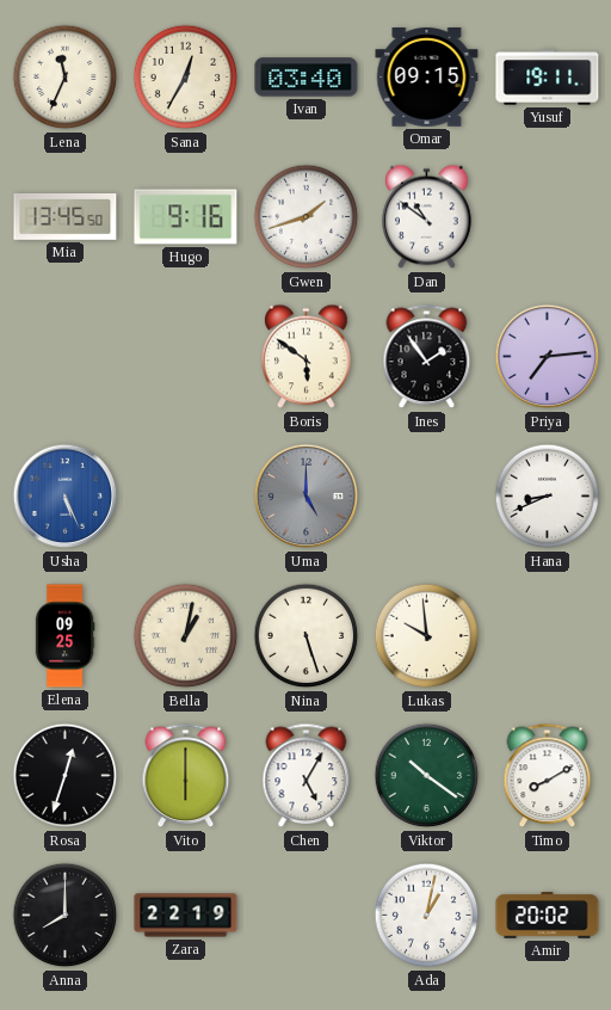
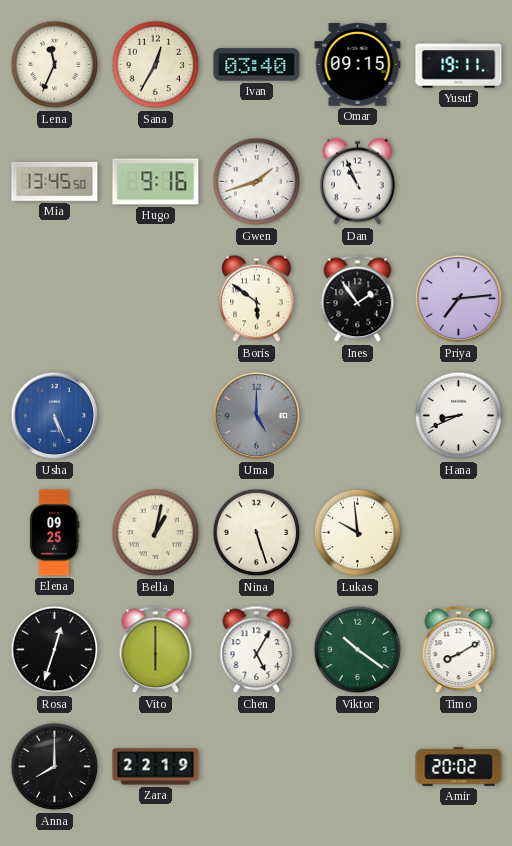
Dan: 10:51 -> 10:56
Ada: 1:02 -> none
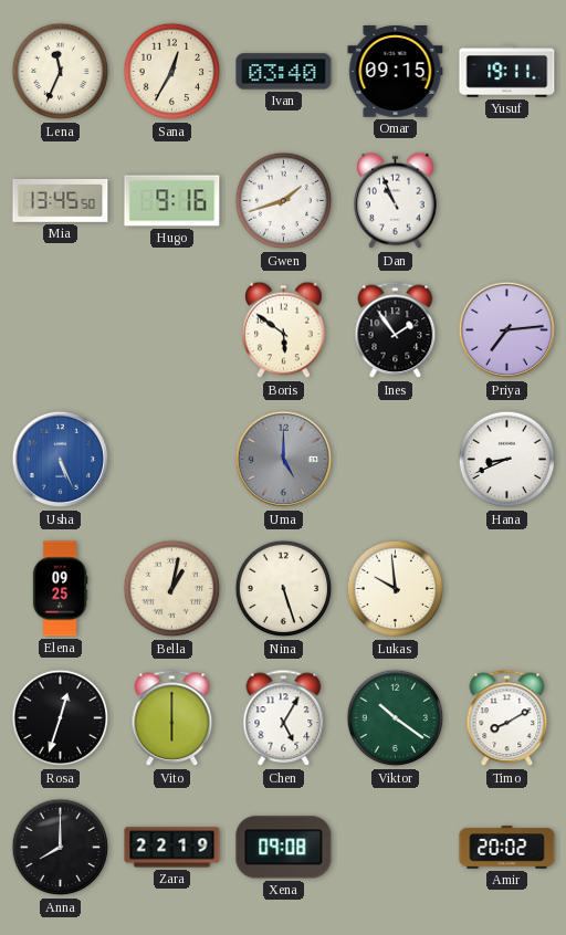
Xena: none -> 09:08
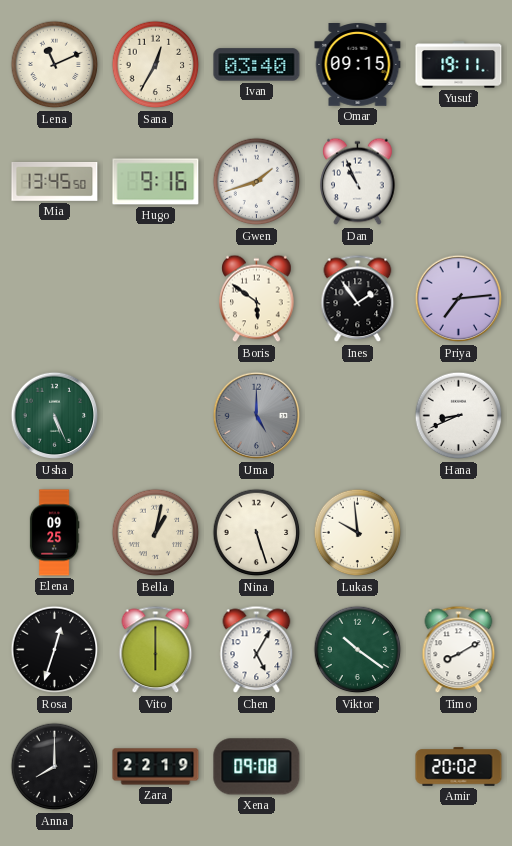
Lena: 11:34 -> 11:11
Usha dial: blue -> green
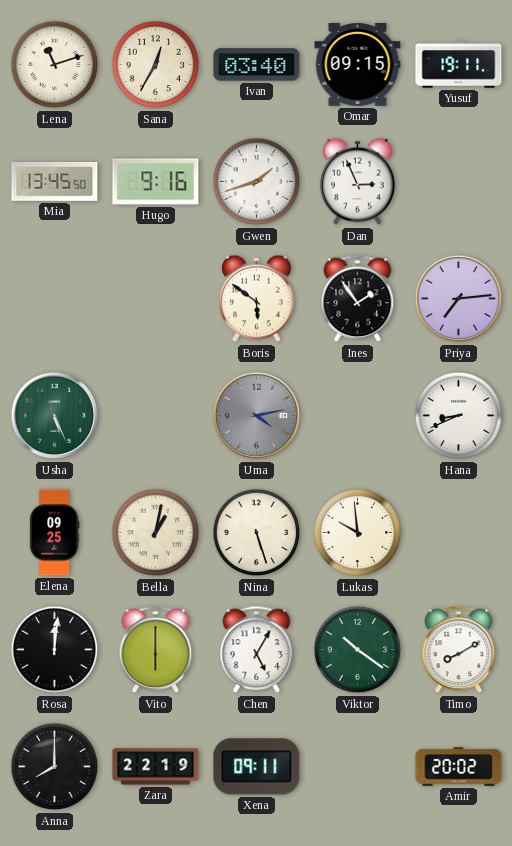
Lena: 11:11 -> 11:12
Dan: 10:56 -> 2:56
Uma: 5:00 -> 4:13
Rosa: 12:33 -> 12:01
Xena: 09:08 -> 09:11
